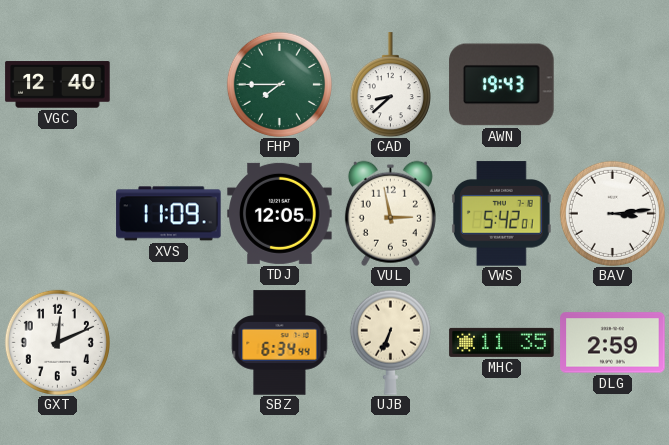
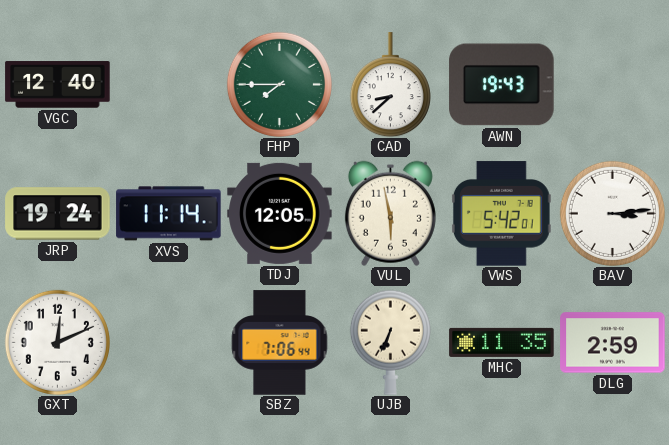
JRP: none -> 19:24
XVS: 11:09 -> 11:14
VUL: 2:58 -> 5:58
SBZ: 6:34 -> 7:06
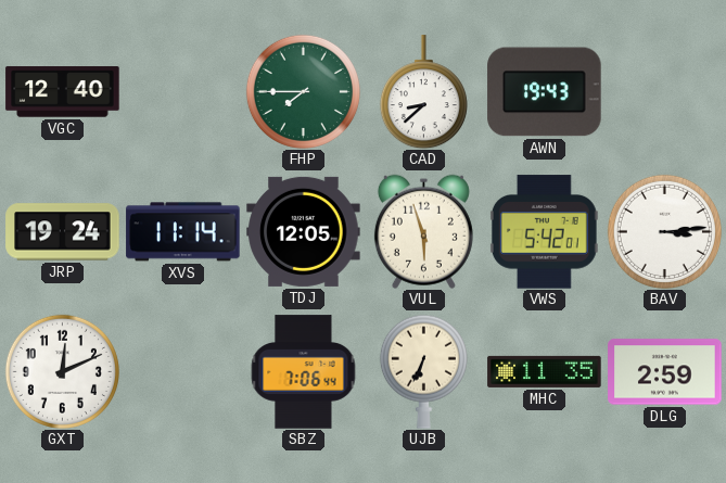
VUL: 5:58 -> 5:57
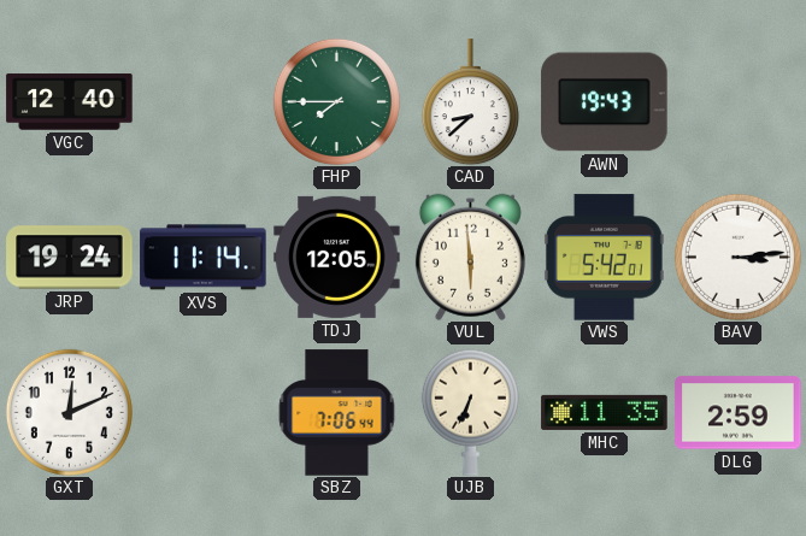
VUL: 5:57 -> 5:59
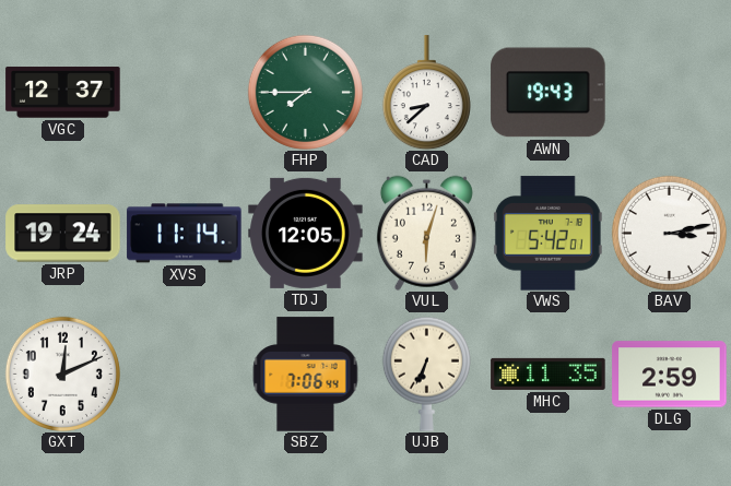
VGC: 12:40 -> 12:37
VUL: 5:59 -> 6:03
BAV: 3:14 -> 3:13
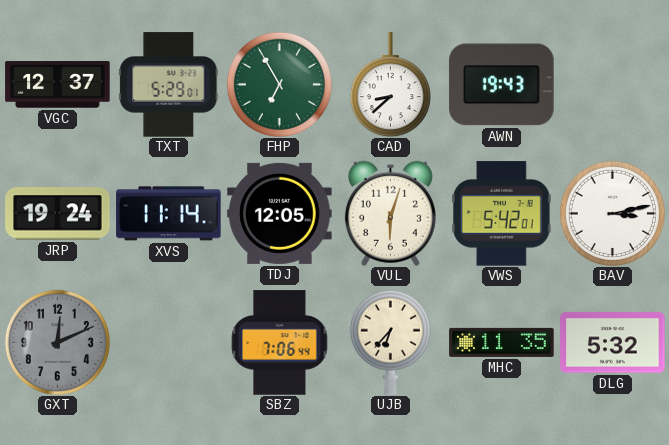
TXT: none -> 5:29
FHP: 7:45 -> 6:55
GXT dial: white -> grey
UJB: 6:34 -> 6:37
DLG: 2:59 -> 5:32
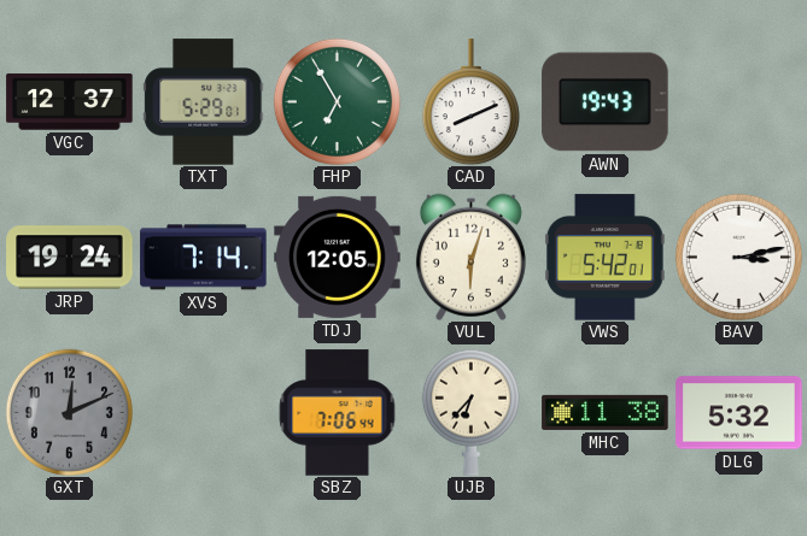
CAD: 8:38 -> 8:11
XVS: 11:14 -> 7:14
MHC: 11:35 -> 11:38
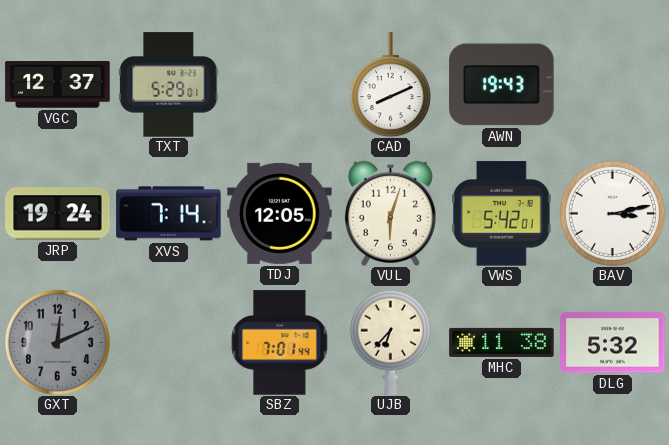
FHP: 6:55 -> none
SBZ: 7:06 -> 7:01
